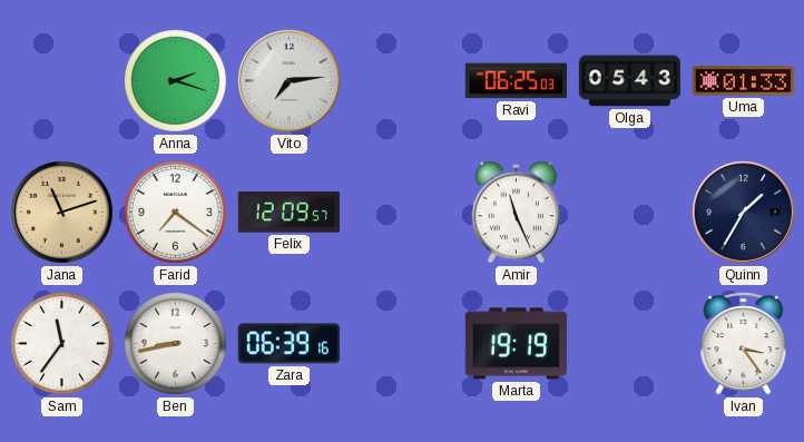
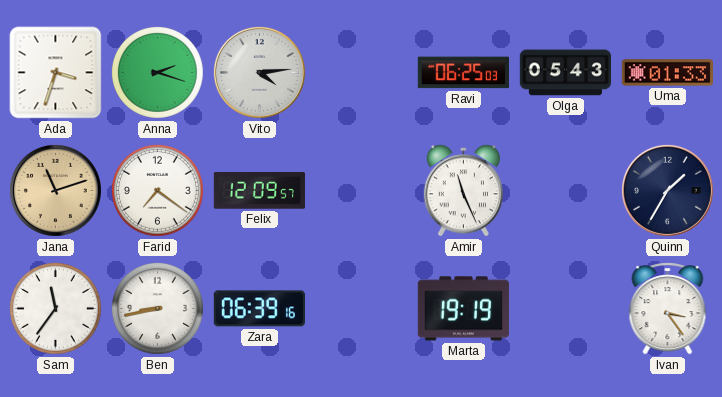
Ada: none -> 3:33
Vito: 7:14 -> 4:14
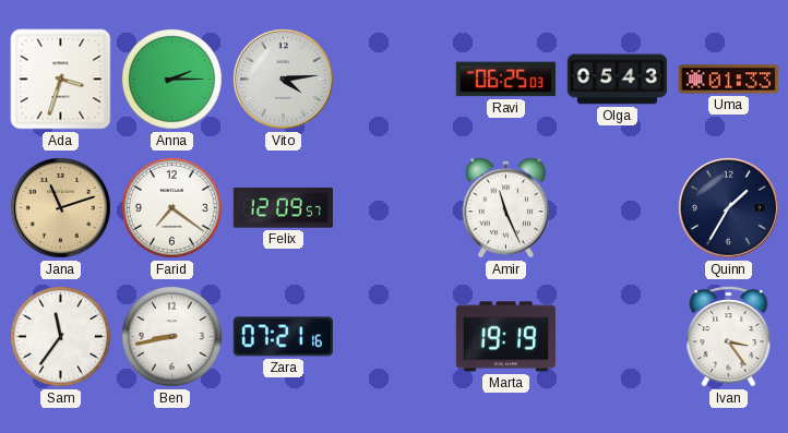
Anna: 2:18 -> 2:15
Zara: 06:39 -> 07:21
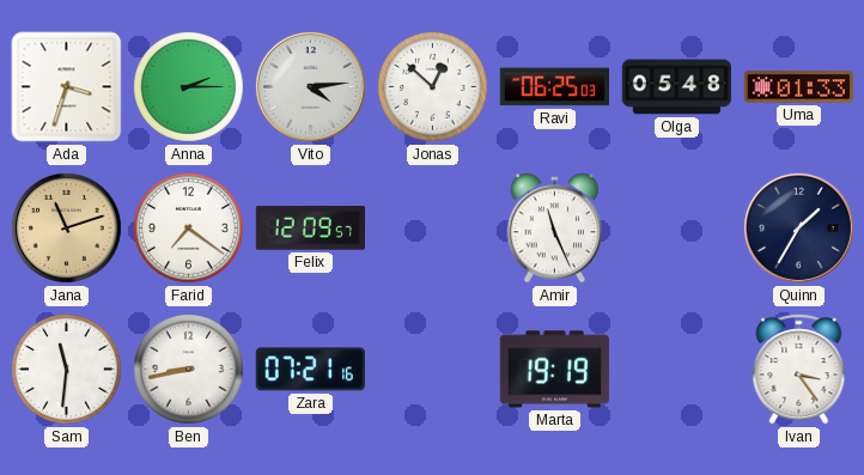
Jonas: none -> 12:52
Olga: 05:43 -> 05:48
Sam: 11:36 -> 11:31
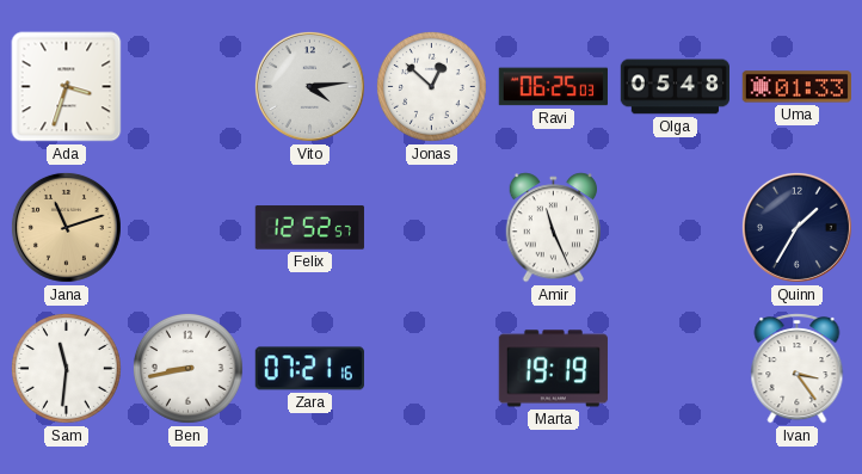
Anna: 2:15 -> none
Farid: 7:21 -> none
Felix: 12:09 -> 12:52
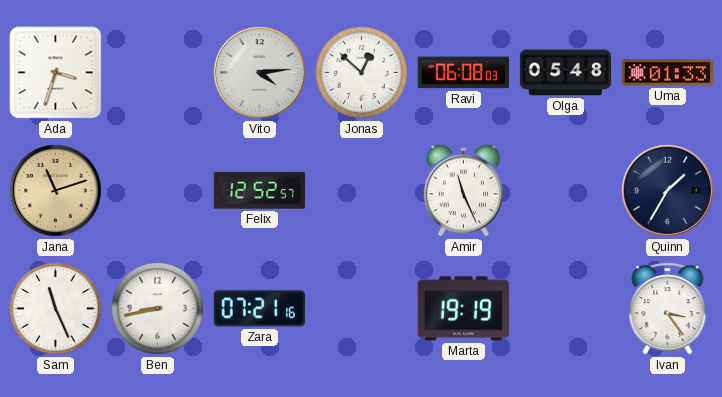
Ravi: 06:25 -> 06:08
Sam: 11:31 -> 11:26
